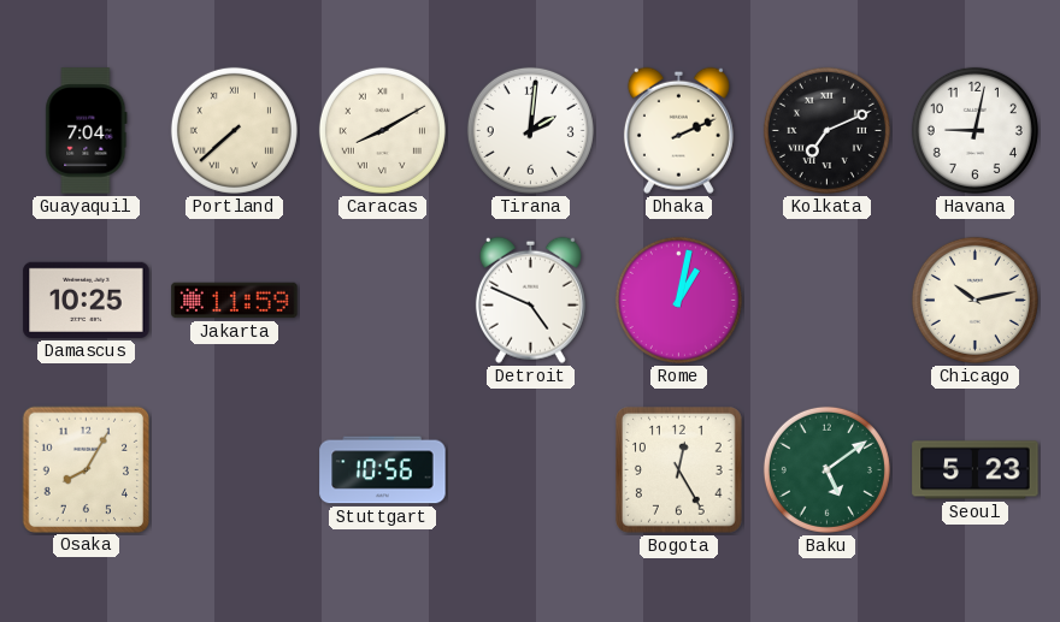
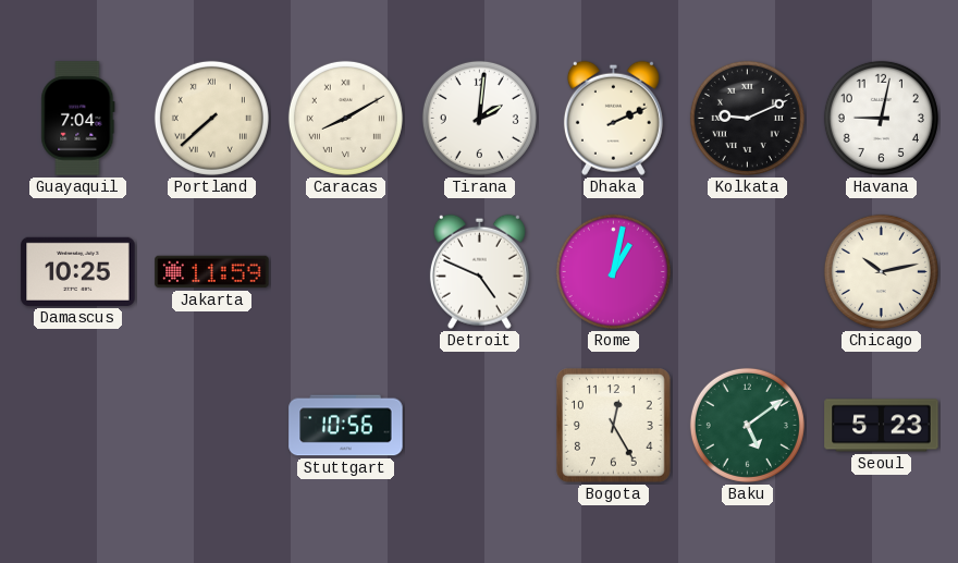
Kolkata: 7:11 -> 9:11
Osaka: 8:05 -> none
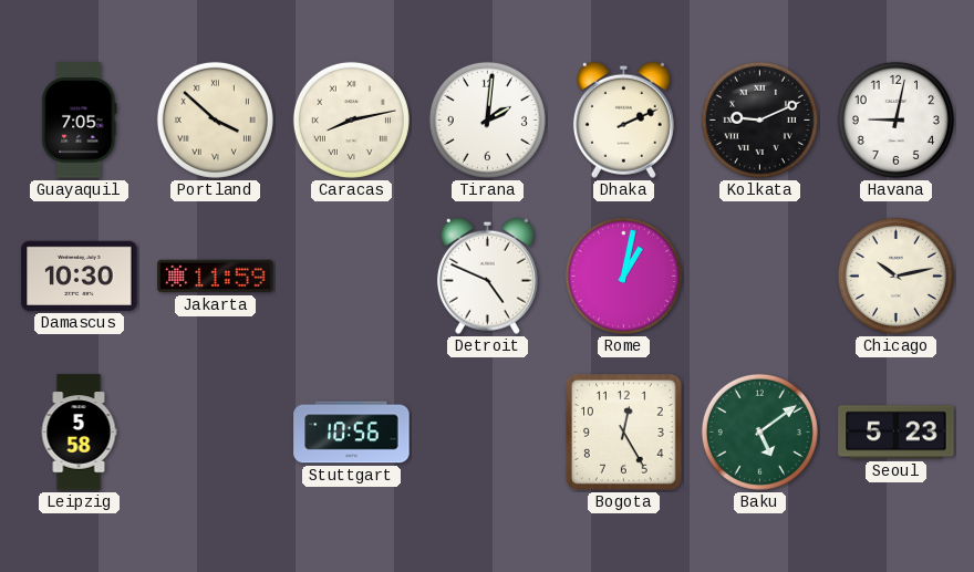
Guayaquil: 7:04 -> 7:05
Portland: 7:38 -> 3:52
Caracas: 8:10 -> 8:13
Damascus: 10:25 -> 10:30
Leipzig: none -> 5:58
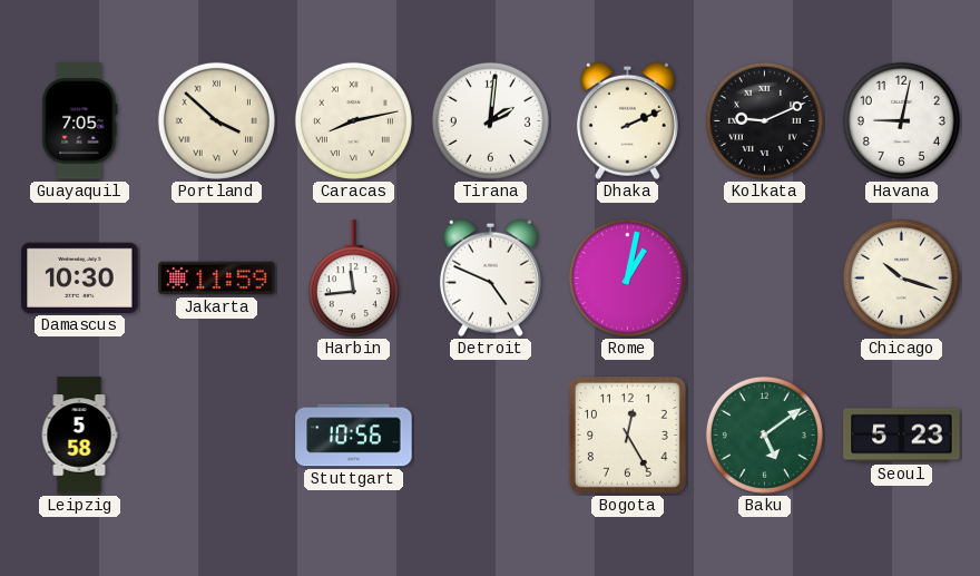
Harbin: none -> 11:44
Chicago: 10:13 -> 10:18
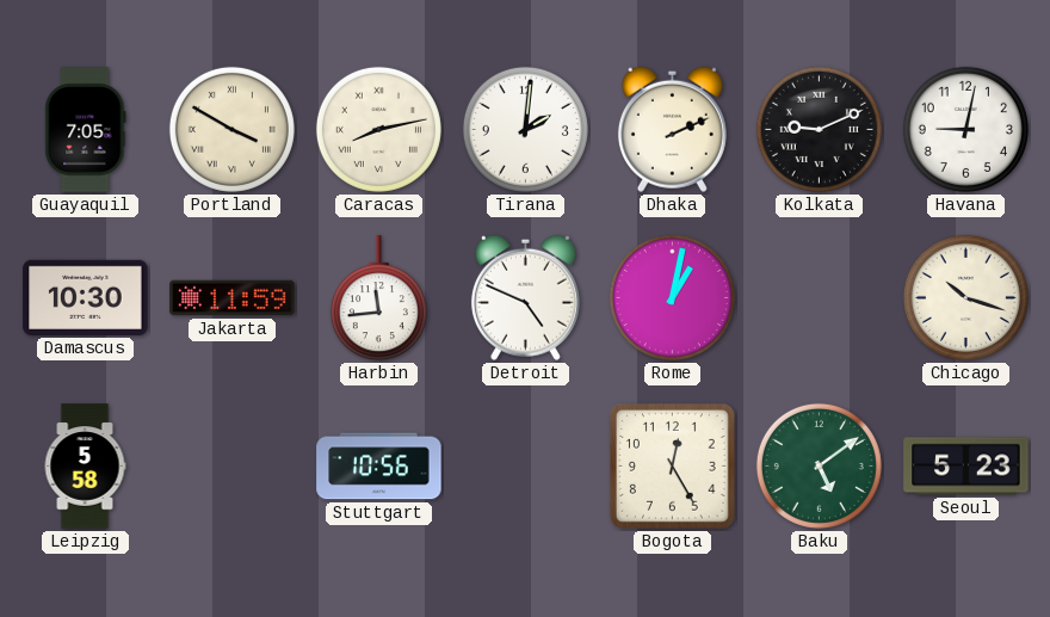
Portland: 3:52 -> 3:50
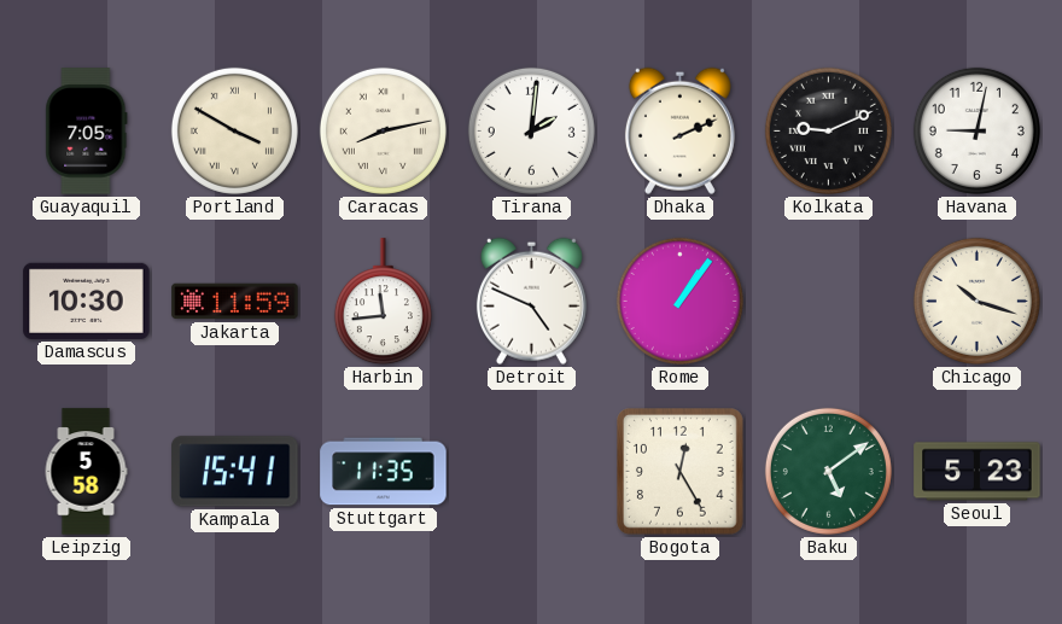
Rome: 1:02 -> 1:06
Kampala: none -> 15:41
Stuttgart: 10:56 -> 11:35
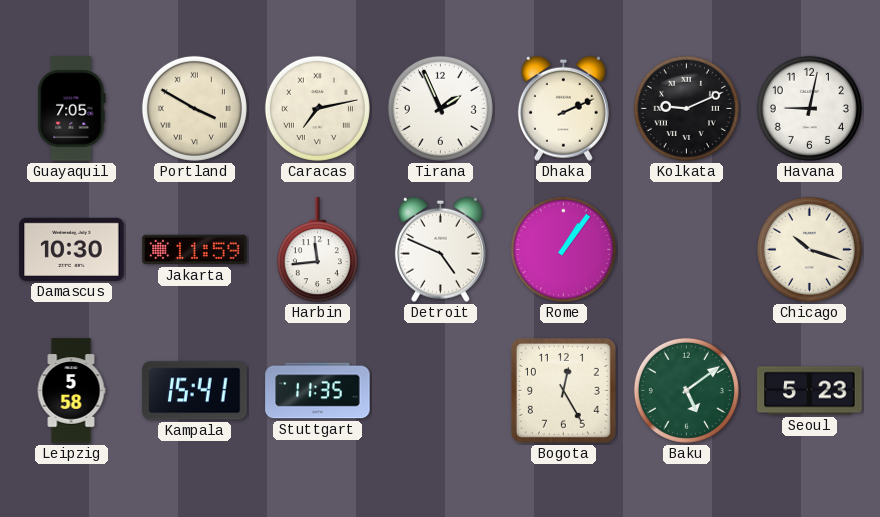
Caracas: 8:13 -> 7:13
Tirana: 2:01 -> 1:56
